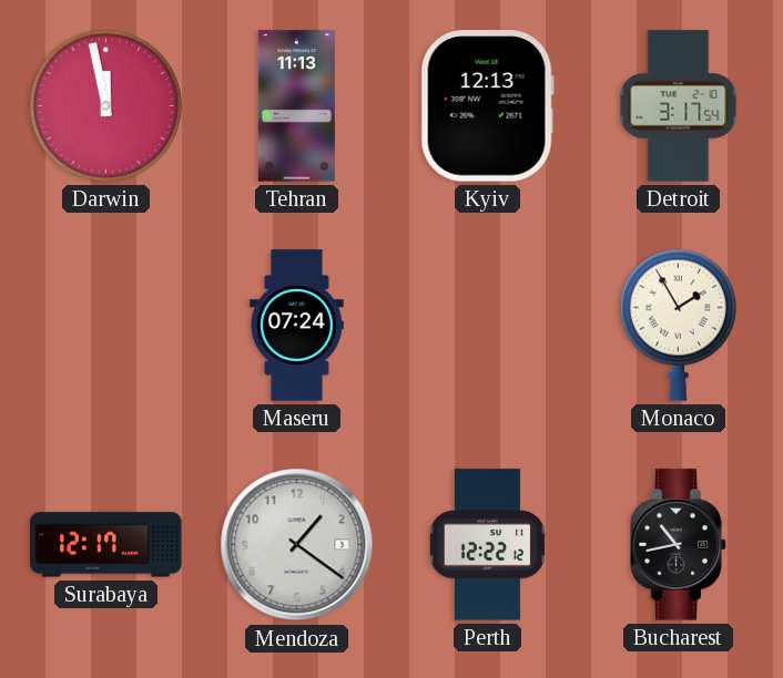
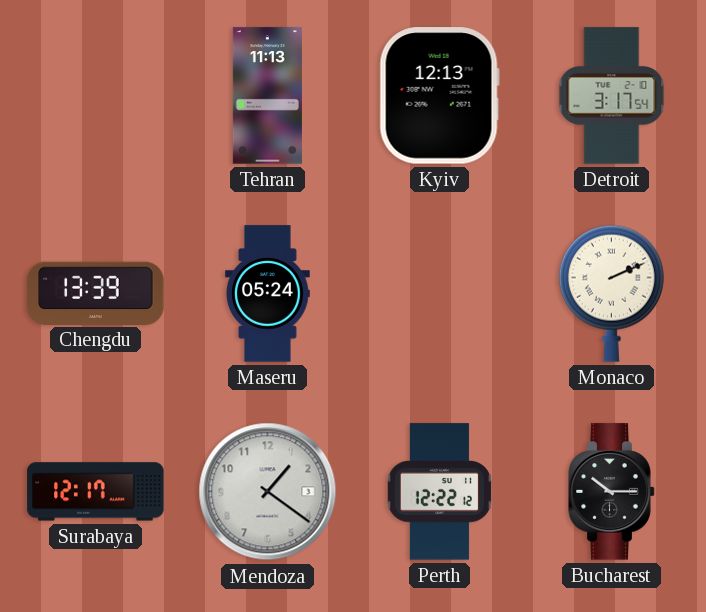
Darwin: 11:58 -> none
Chengdu: none -> 13:39
Maseru: 07:24 -> 05:24
Monaco: 1:55 -> 2:11
Bucharest: 10:43 -> 10:15
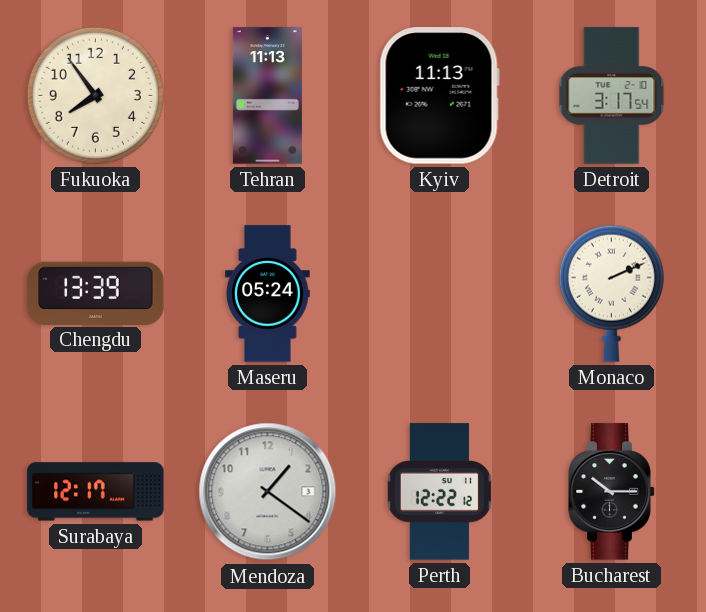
Fukuoka: none -> 7:54
Kyiv: 12:13 -> 11:13
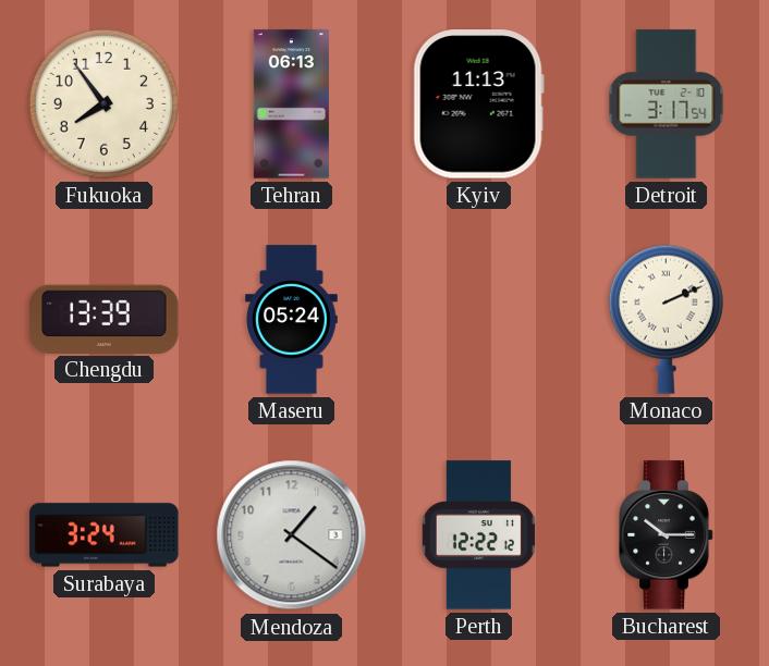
Tehran: 11:13 -> 06:13
Surabaya: 12:17 -> 3:24
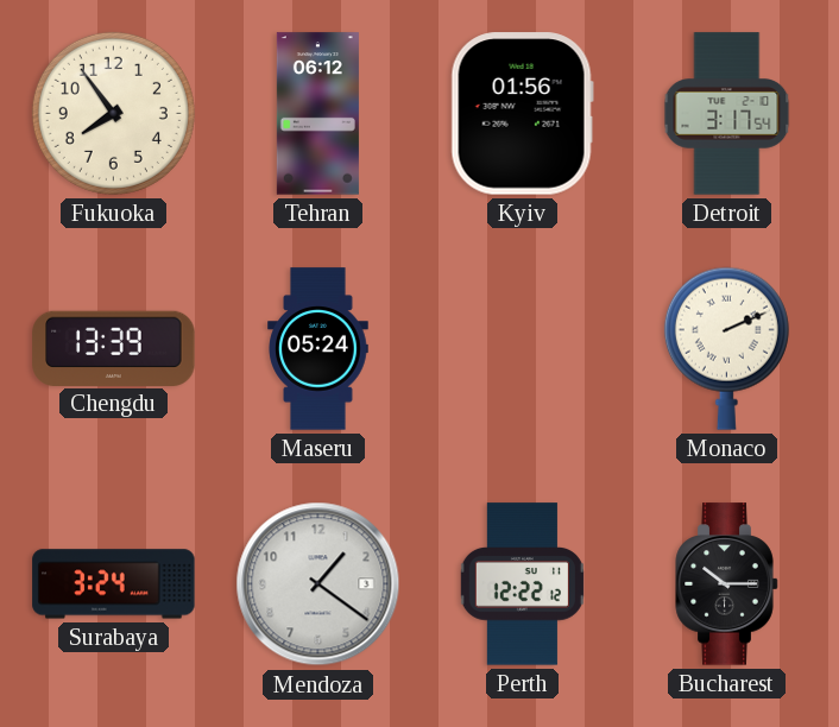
Tehran: 06:13 -> 06:12
Kyiv: 11:13 -> 01:56
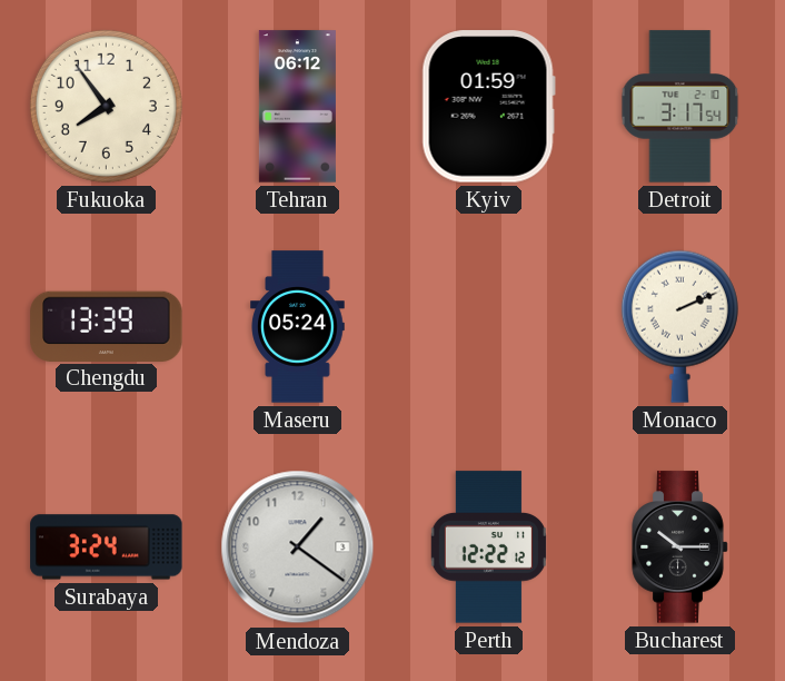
Kyiv: 01:56 -> 01:59
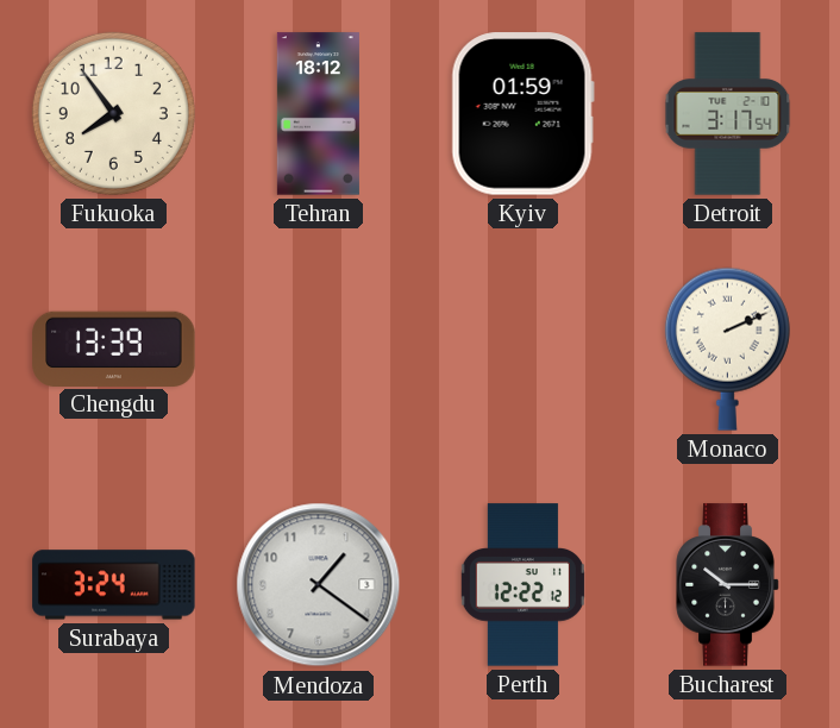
Tehran: 06:12 -> 18:12
Maseru: 05:24 -> none
